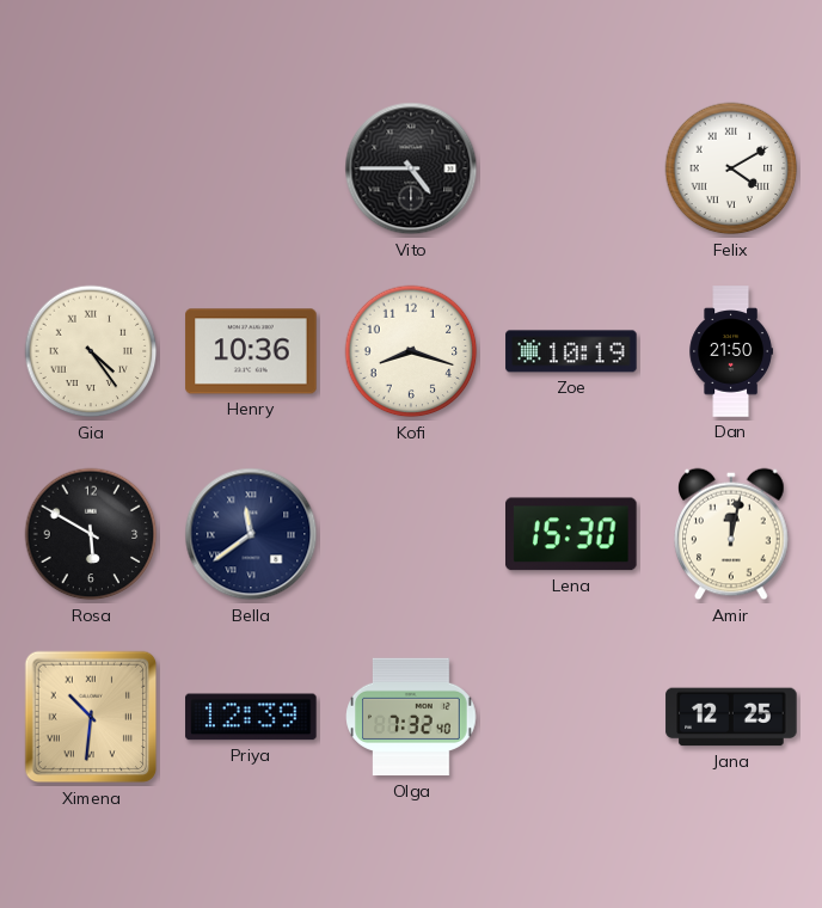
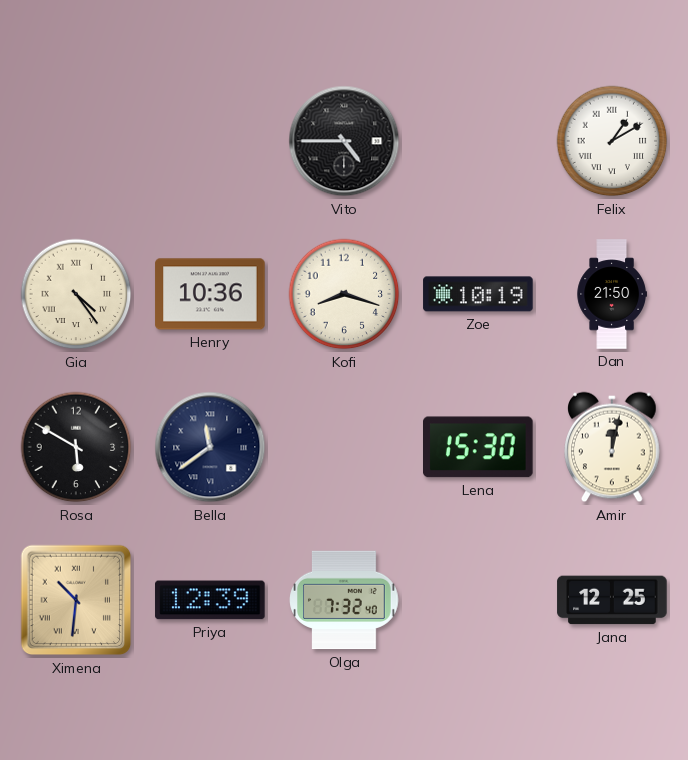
Felix: 4:10 -> 1:10
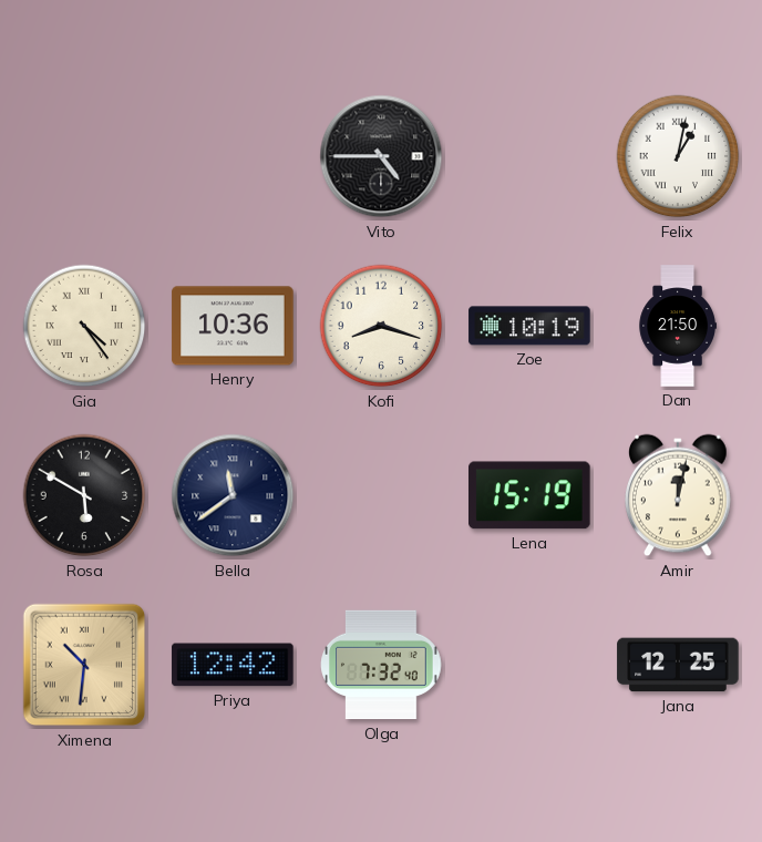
Felix: 1:10 -> 1:02
Lena: 15:30 -> 15:19
Priya: 12:39 -> 12:42
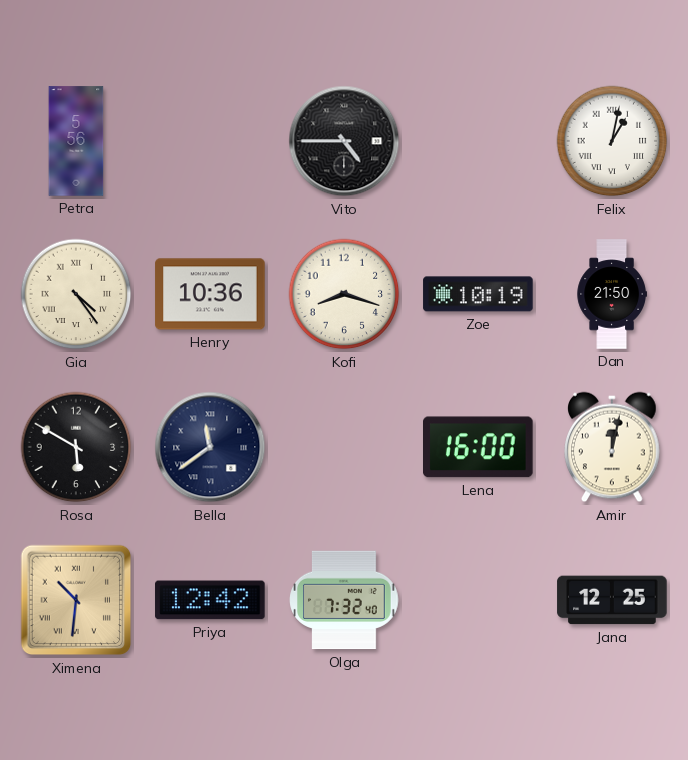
Petra: none -> 5:56
Lena: 15:19 -> 16:00
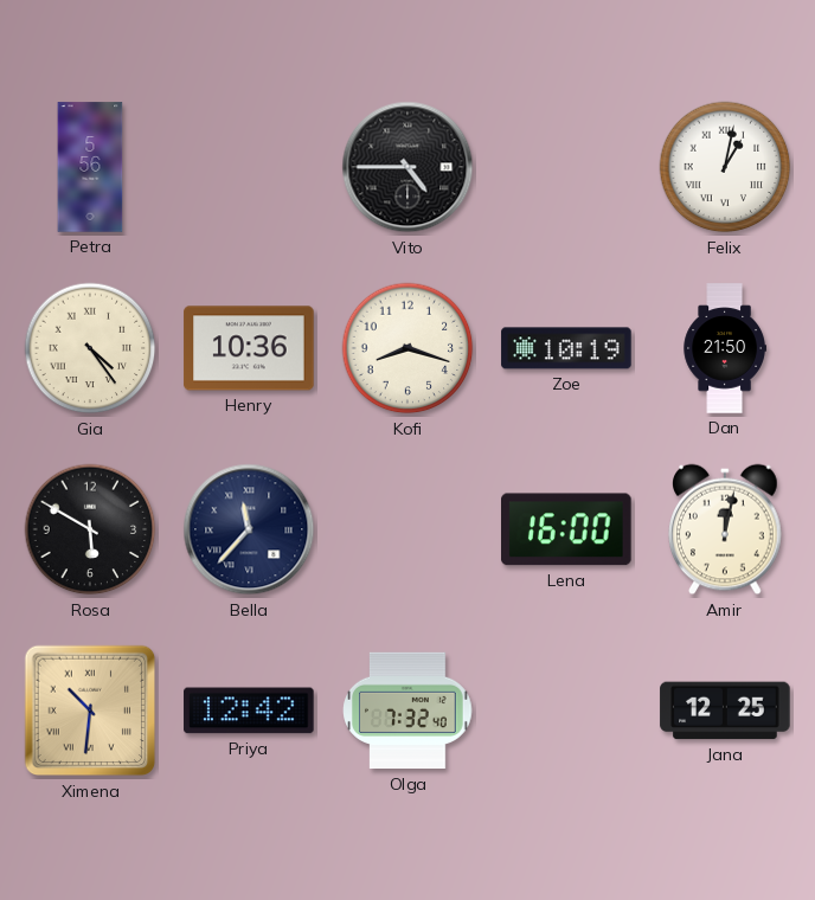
Bella: 11:39 -> 11:37
